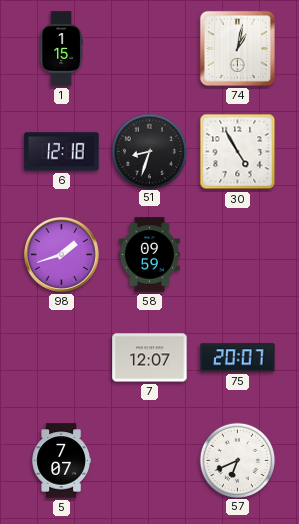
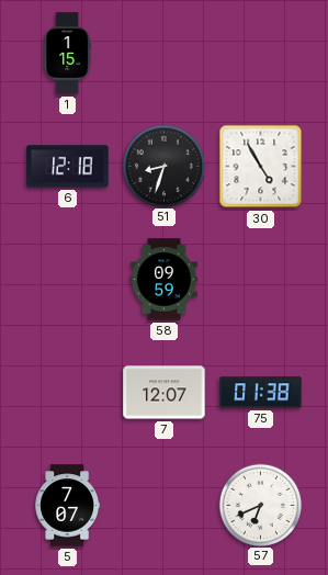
74: 1:02 -> none
98: 1:42 -> none
75: 20:07 -> 01:38
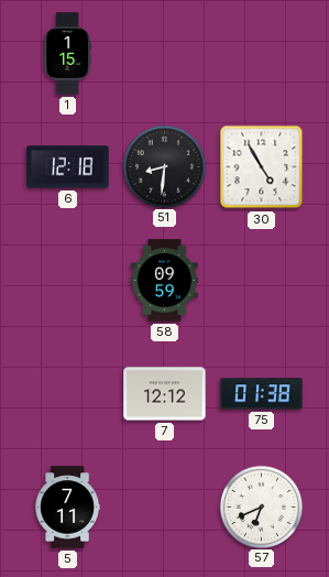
51: 8:33 -> 8:31
7: 12:07 -> 12:12
5: 7:07 -> 7:11
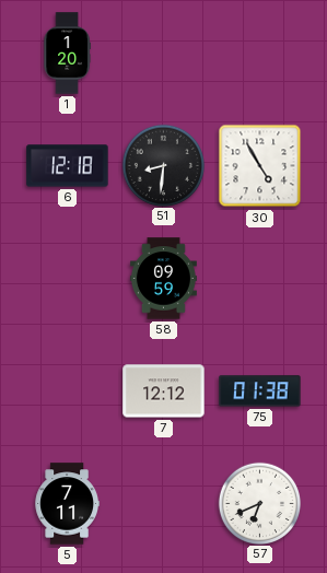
1: 1:15 -> 1:20
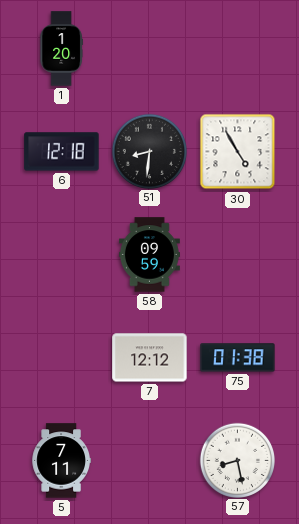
57: 6:41 -> 8:28
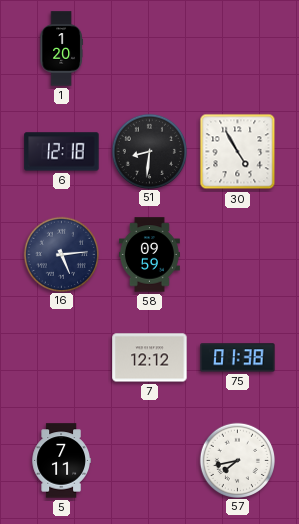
16: none -> 5:14
57: 8:28 -> 7:43
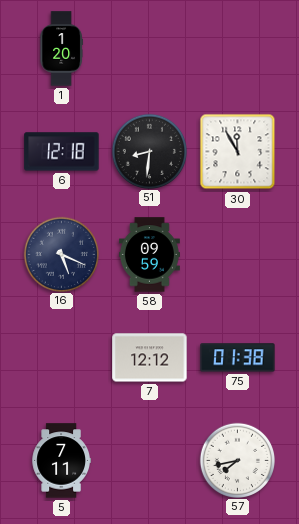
30: 4:55 -> 11:55
16: 5:14 -> 5:19
